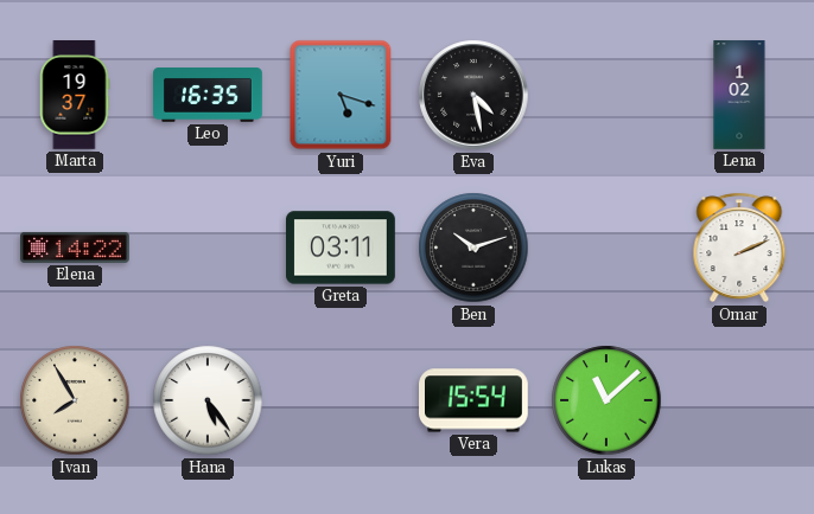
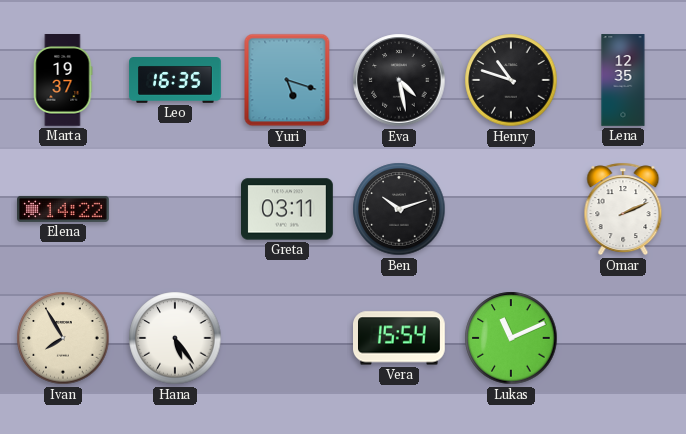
Henry: none -> 10:48
Lena: 1:02 -> 12:35
Lukas: 11:08 -> 11:11
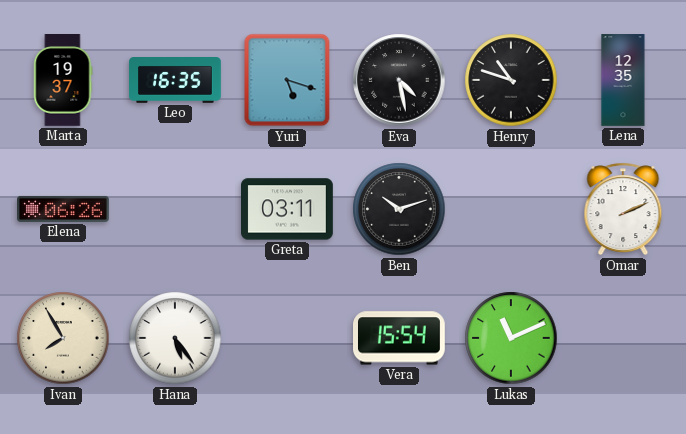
Elena: 14:22 -> 06:26
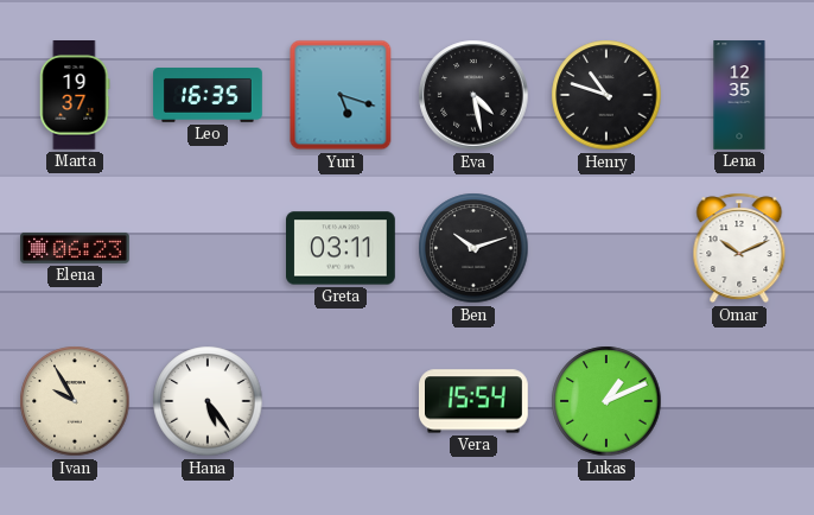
Elena: 06:26 -> 06:23
Omar: 2:11 -> 10:11
Ivan: 7:55 -> 9:55
Lukas: 11:11 -> 1:11
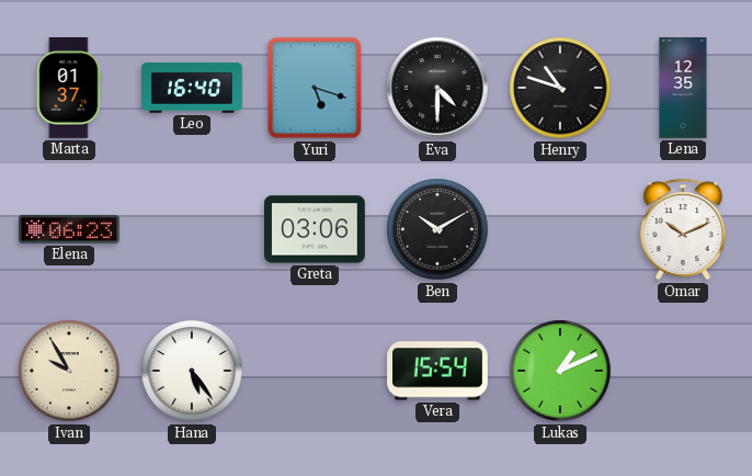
Marta: 19:37 -> 01:37
Leo: 16:35 -> 16:40
Eva: 4:28 -> 4:30
Greta: 03:11 -> 03:06
Ben: 10:12 -> 10:10
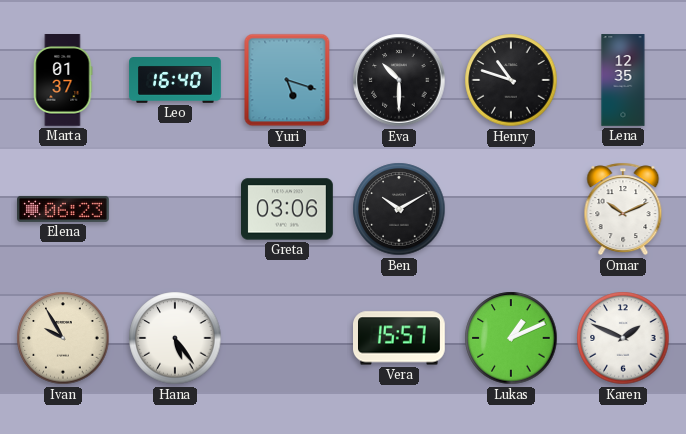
Eva: 4:30 -> 10:30
Vera: 15:54 -> 15:57
Karen: none -> 1:49
